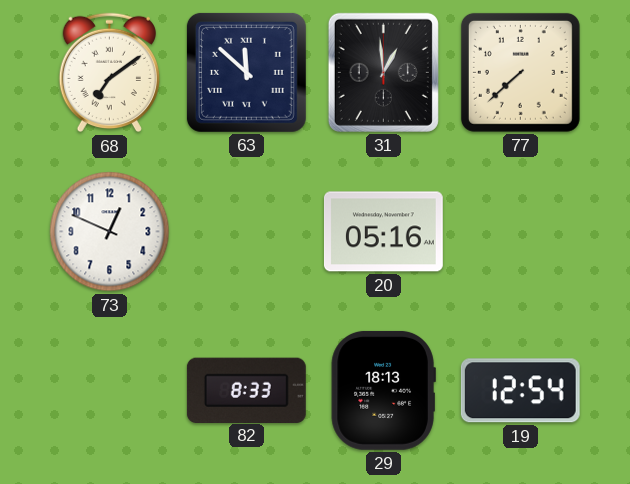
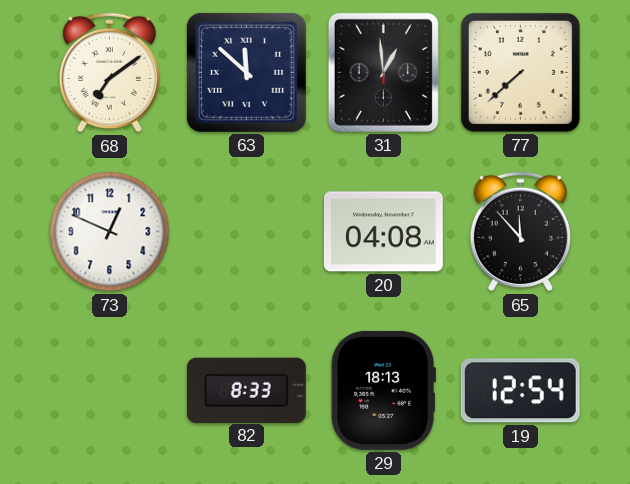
20: 05:16 -> 04:08
65: none -> 11:53
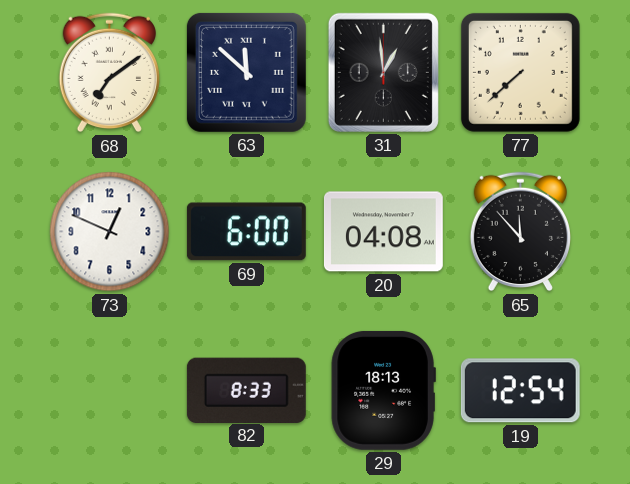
69: none -> 6:00
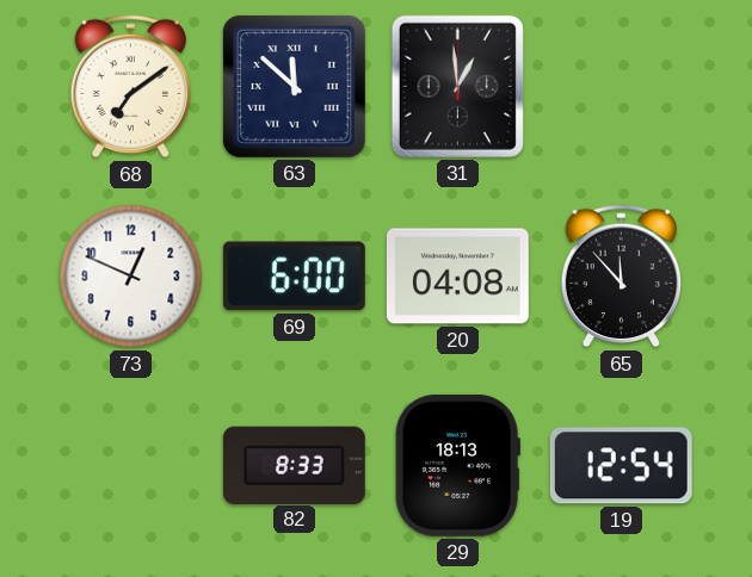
77: 7:38 -> none
